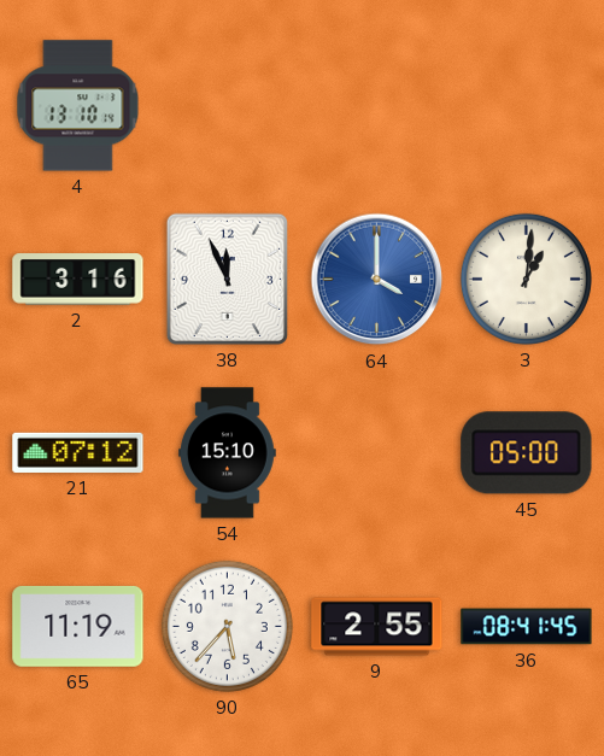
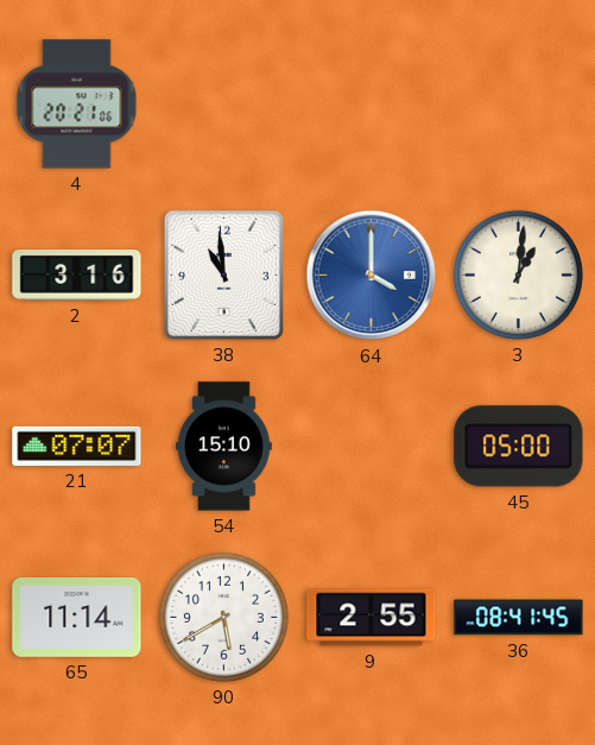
4: 13:10 -> 20:21
38: 11:56 -> 10:59
21: 07:12 -> 07:07
65: 11:19 -> 11:14
90: 5:37 -> 5:40
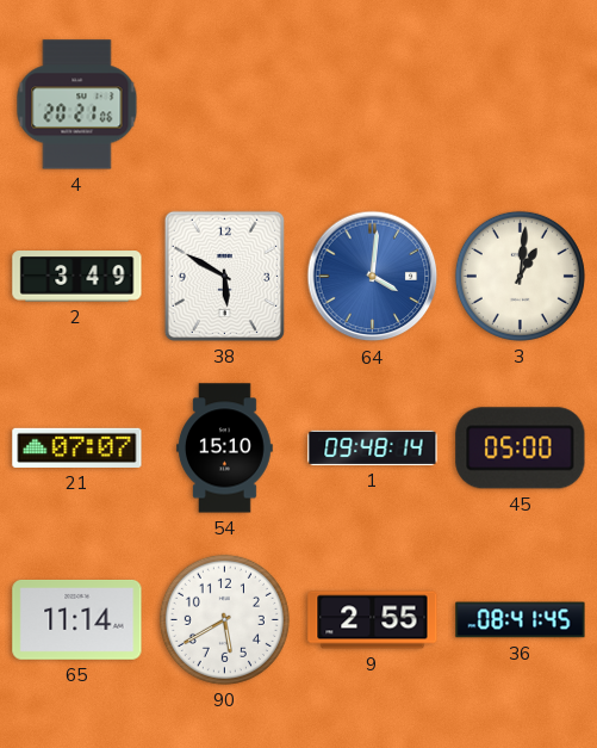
2: 3:16 -> 3:49
38: 10:59 -> 5:50
64: 4:00 -> 4:01
1: none -> 09:48
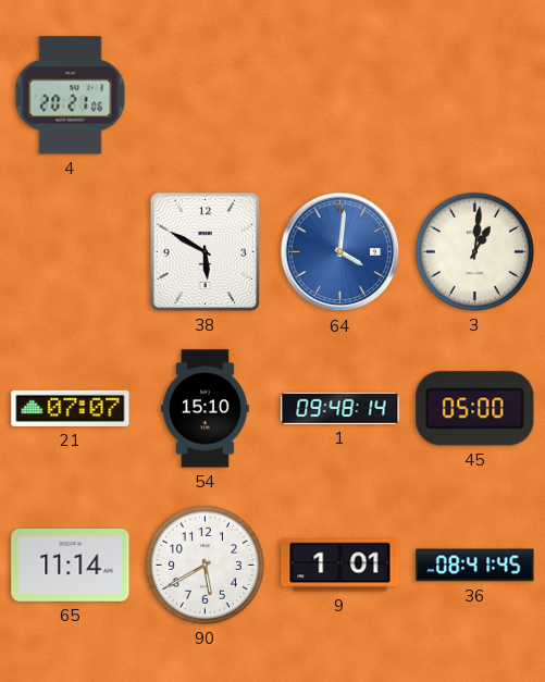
2: 3:49 -> none
9: 2:55 -> 1:01
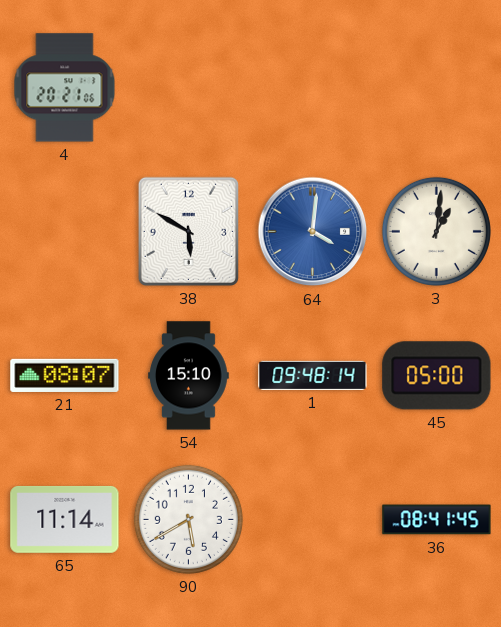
21: 07:07 -> 08:07
9: 1:01 -> none
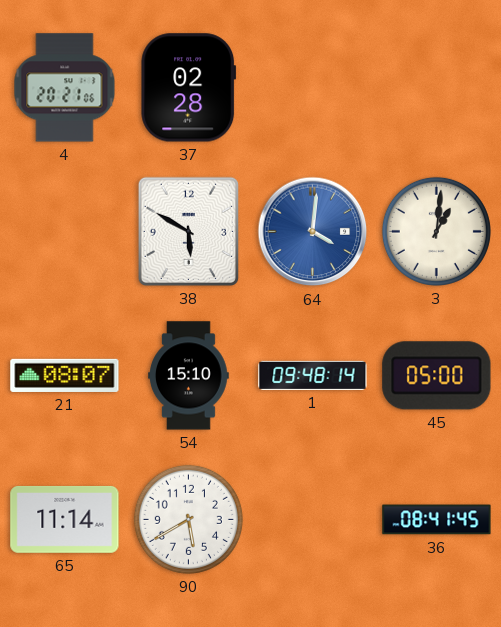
37: none -> 02:28
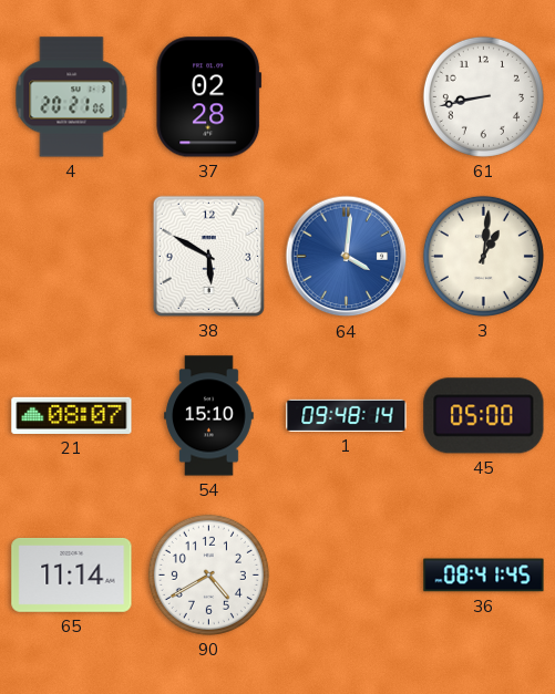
61: none -> 8:43
90: 5:40 -> 4:40
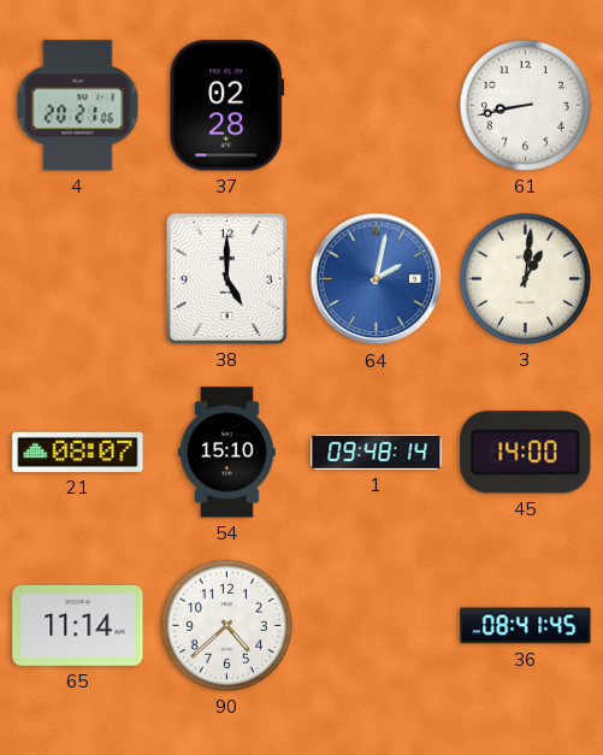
38: 5:50 -> 5:00
64: 4:01 -> 2:02
45: 05:00 -> 14:00
90: 4:40 -> 4:38
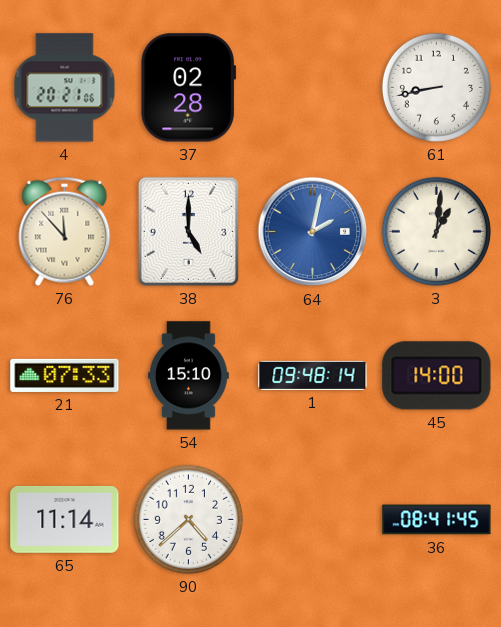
76: none -> 11:53
21: 08:07 -> 07:33
